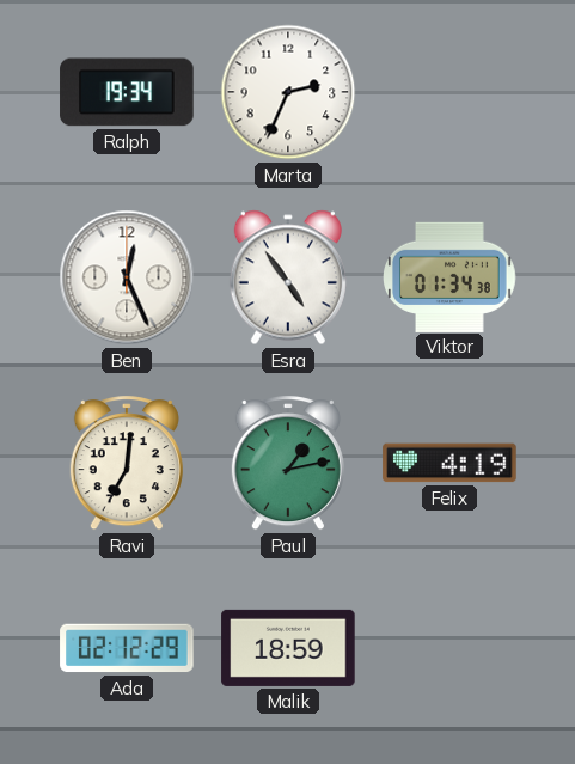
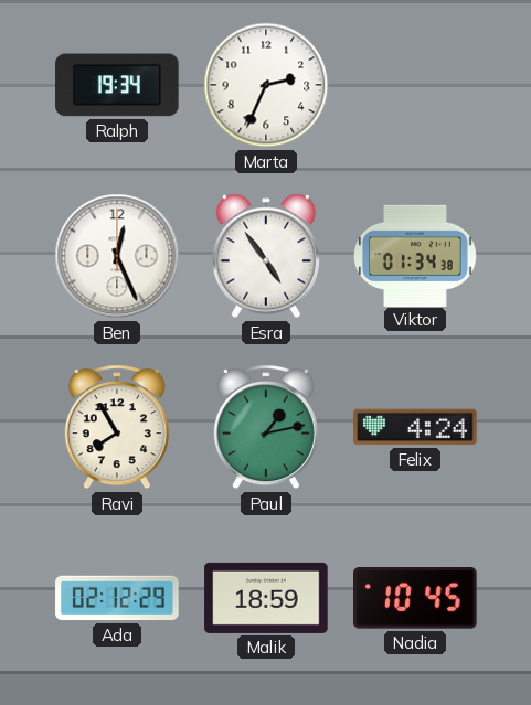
Ravi: 7:01 -> 7:55
Felix: 4:19 -> 4:24
Nadia: none -> 10:45
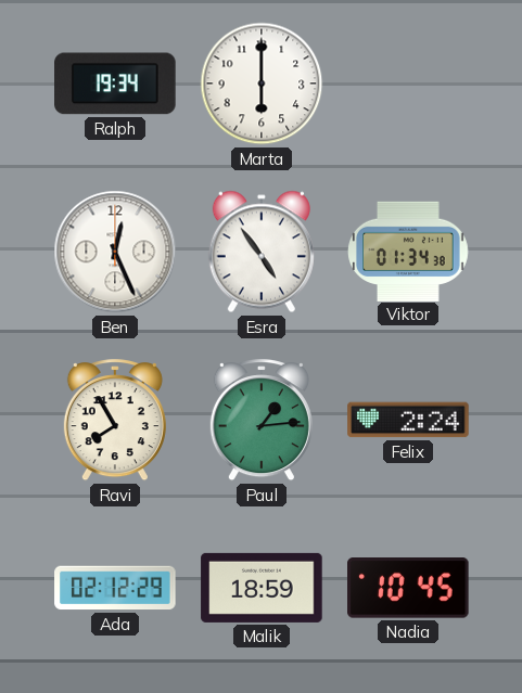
Marta: 2:34 -> 6:00
Paul: 1:13 -> 1:14
Felix: 4:24 -> 2:24
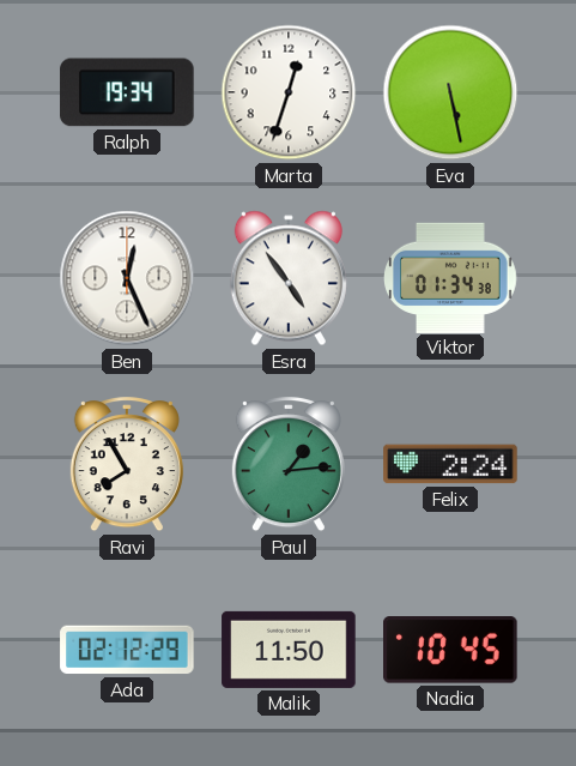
Marta: 6:00 -> 12:33
Eva: none -> 5:28
Malik: 18:59 -> 11:50
